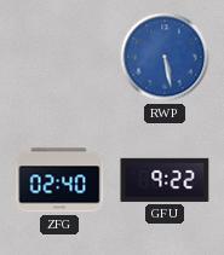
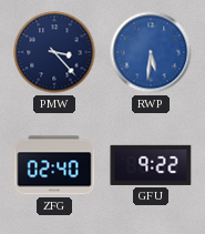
PMW: none -> 3:23
RWP: 5:28 -> 5:31
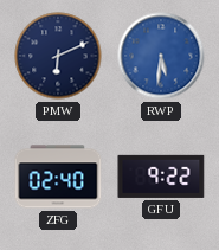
PMW: 3:23 -> 6:11
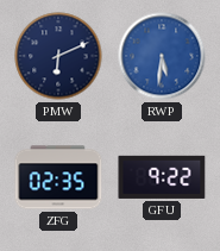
ZFG: 02:40 -> 02:35
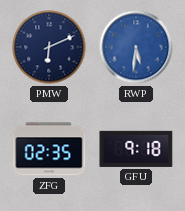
GFU: 9:22 -> 9:18
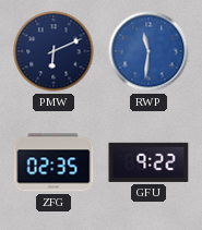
RWP: 5:31 -> 11:31
GFU: 9:18 -> 9:22
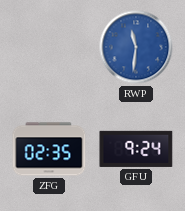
PMW: 6:11 -> none
GFU: 9:22 -> 9:24
